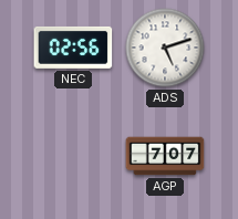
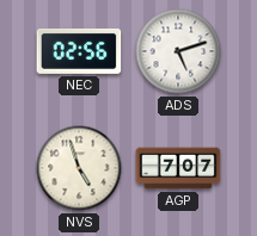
NVS: none -> 4:57
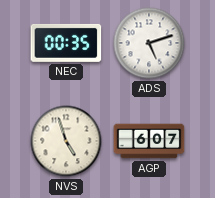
NEC: 02:56 -> 00:35
AGP: 7:07 -> 6:07
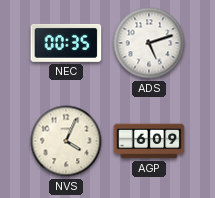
NVS: 4:57 -> 4:04
AGP: 6:07 -> 6:09
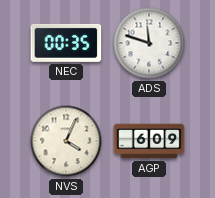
ADS: 5:12 -> 11:48
